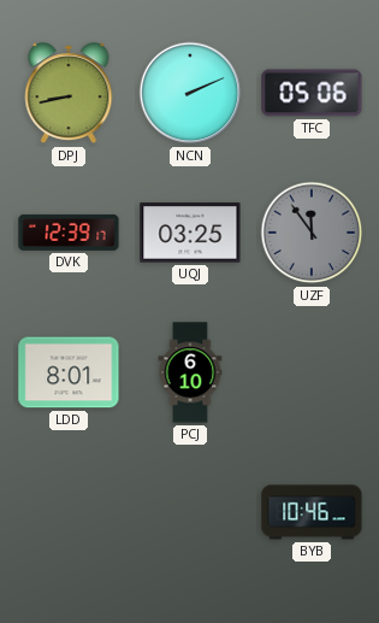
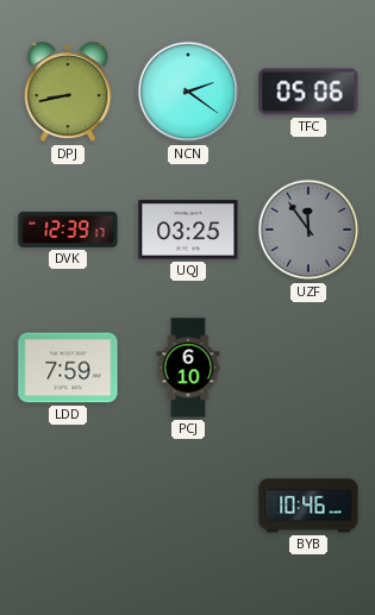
NCN: 2:11 -> 2:21
LDD: 8:01 -> 7:59
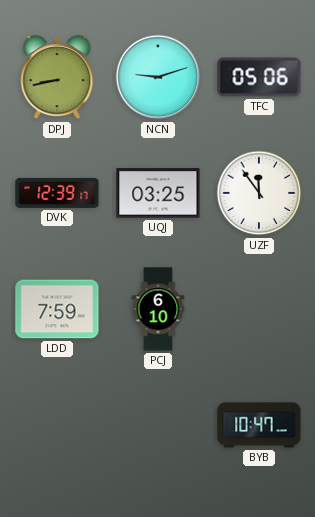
NCN: 2:21 -> 9:12
UZF dial: grey -> white
BYB: 10:46 -> 10:47
